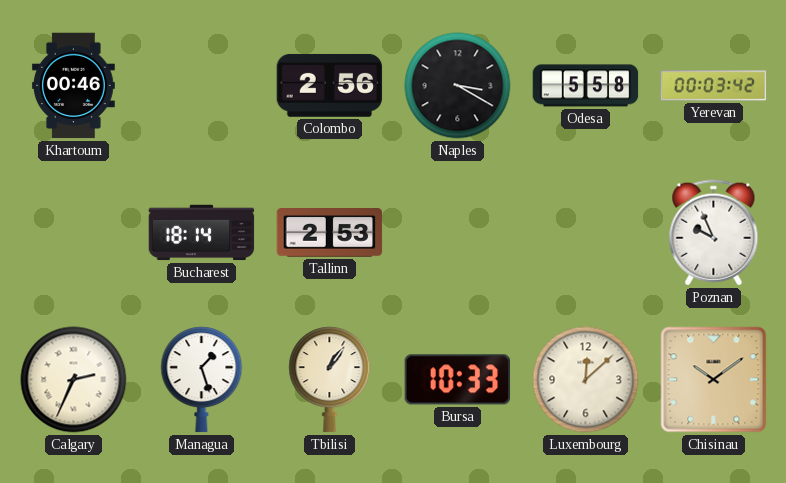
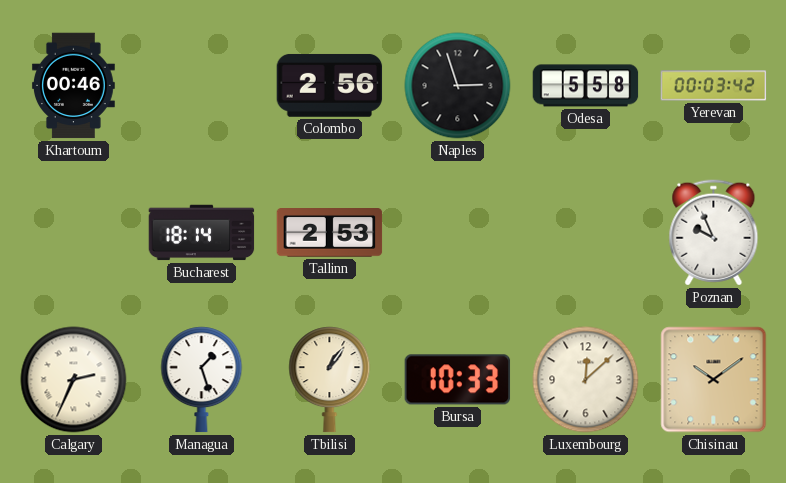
Naples: 3:20 -> 2:57
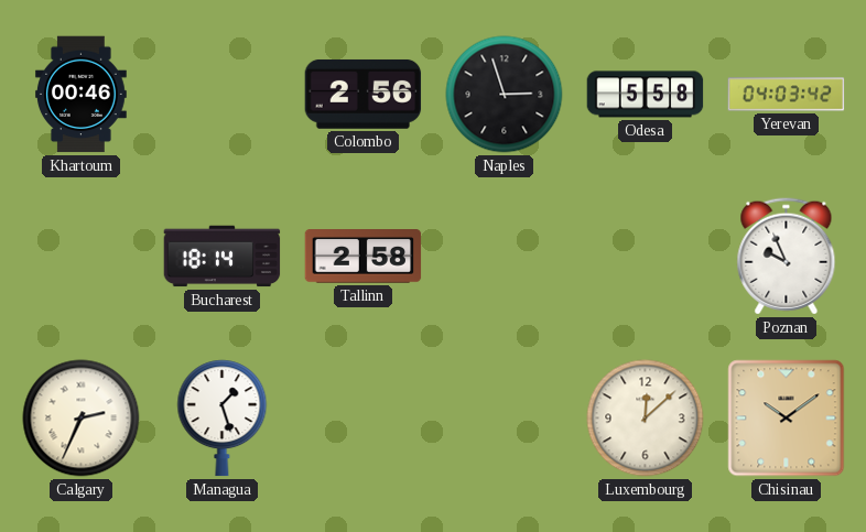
Yerevan: 00:03 -> 04:03
Tallinn: 2:53 -> 2:58
Tbilisi: 1:06 -> none
Bursa: 10:33 -> none
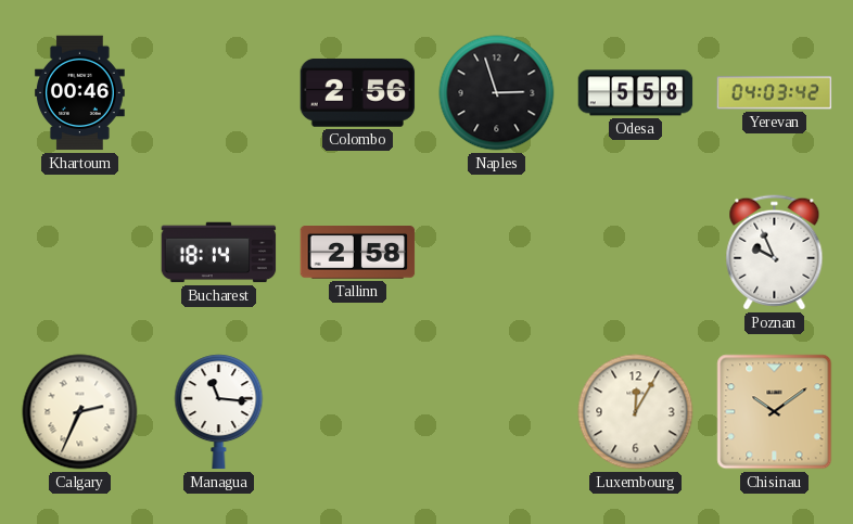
Managua: 1:27 -> 11:16
Luxembourg: 12:08 -> 12:05
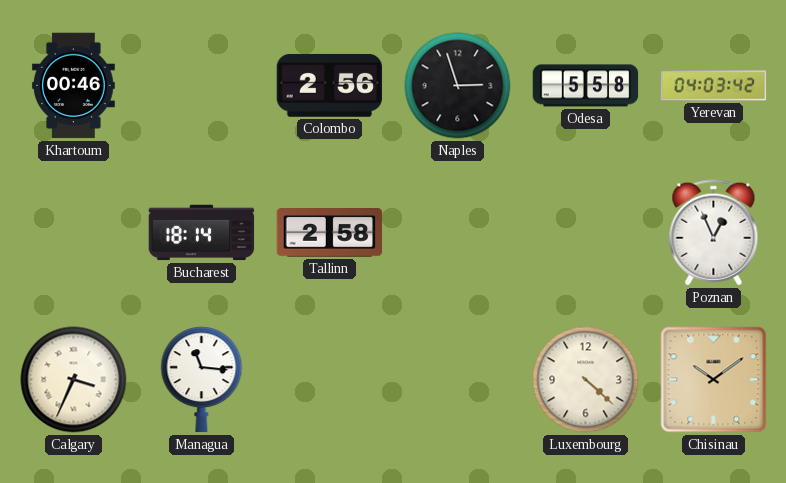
Poznan: 9:56 -> 12:56
Calgary: 2:34 -> 3:34
Luxembourg: 12:05 -> 4:22
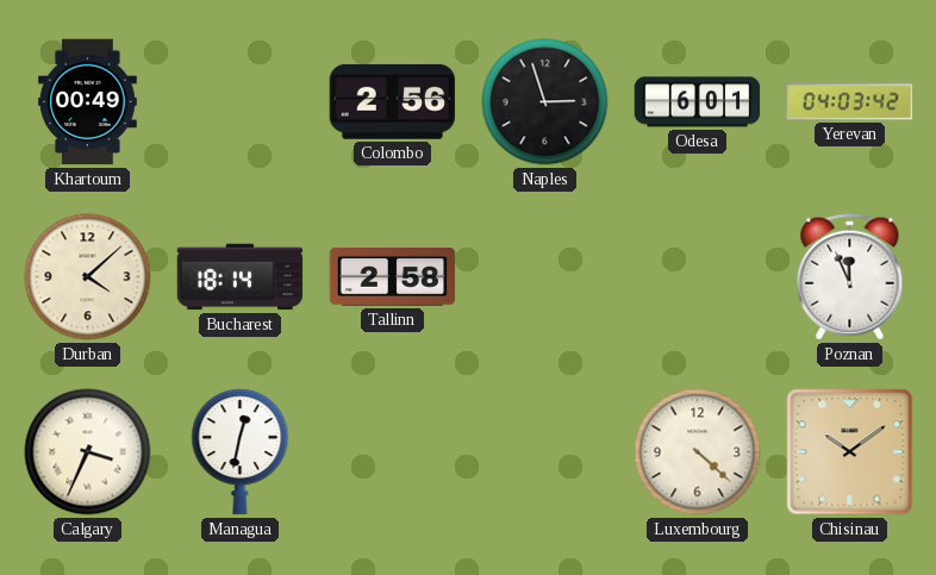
Khartoum: 00:46 -> 00:49
Odesa: 5:58 -> 6:01
Durban: none -> 4:08
Poznan: 12:56 -> 11:56
Managua: 11:16 -> 12:32
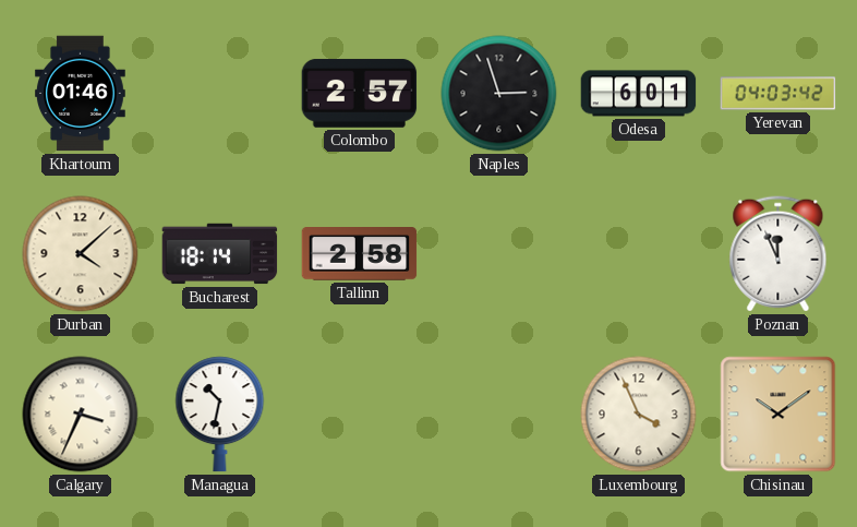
Khartoum: 00:49 -> 01:46
Colombo: 2:56 -> 2:57
Managua: 12:32 -> 10:32
Luxembourg: 4:22 -> 3:56
